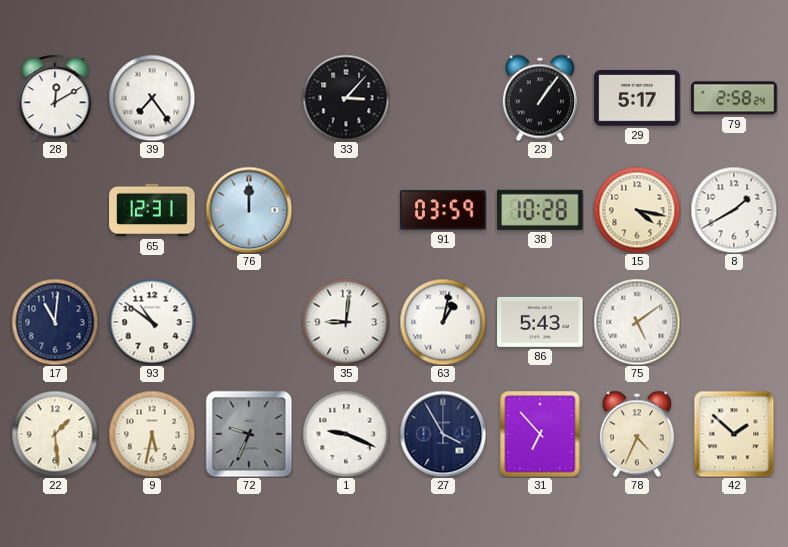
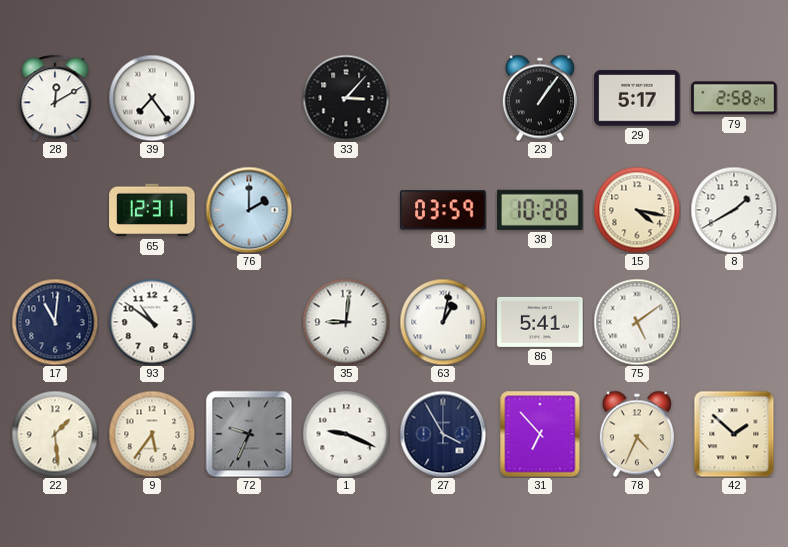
76: 12:00 -> 2:00
86: 5:43 -> 5:41
9: 5:32 -> 5:36
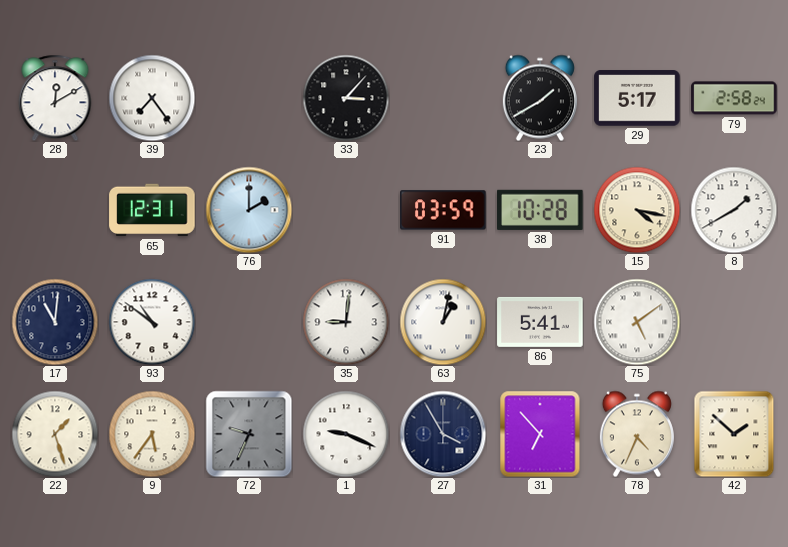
23: 1:06 -> 1:40
22: 1:29 -> 1:27
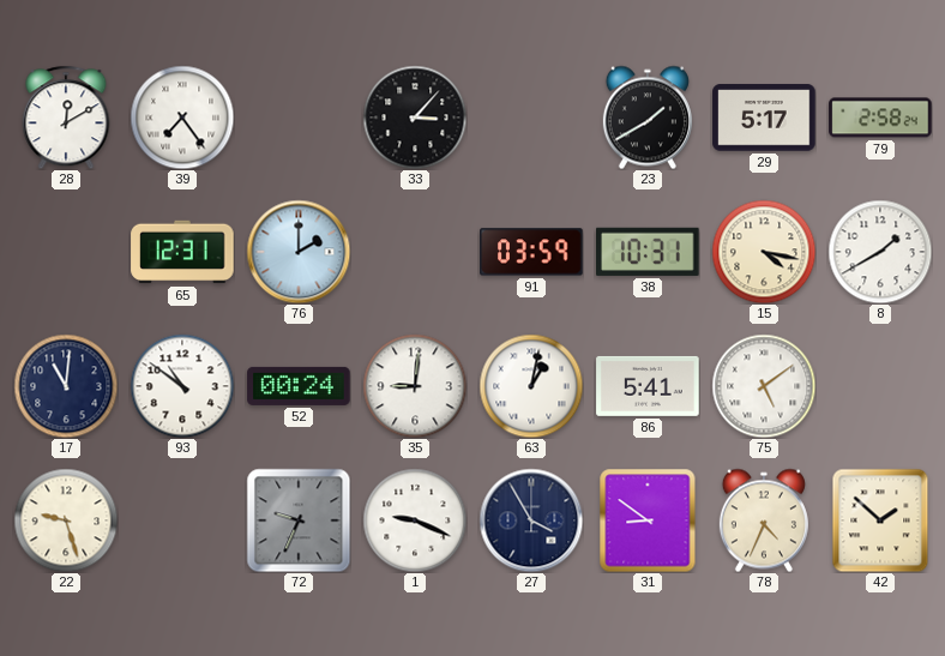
38: 10:28 -> 10:31
52: none -> 00:24
22: 1:27 -> 9:27
9: 5:36 -> none
31: 6:53 -> 8:51
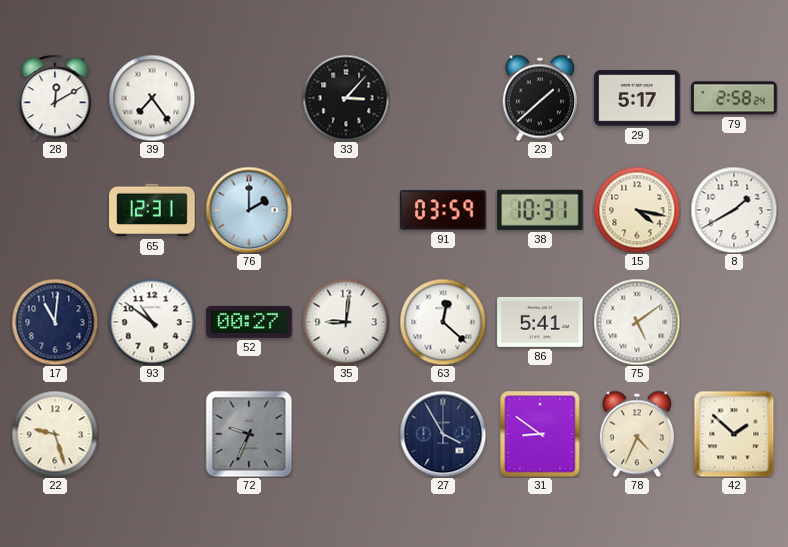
23: 1:40 -> 1:38
52: 00:24 -> 00:27
63: 1:02 -> 12:22
1: 9:19 -> none
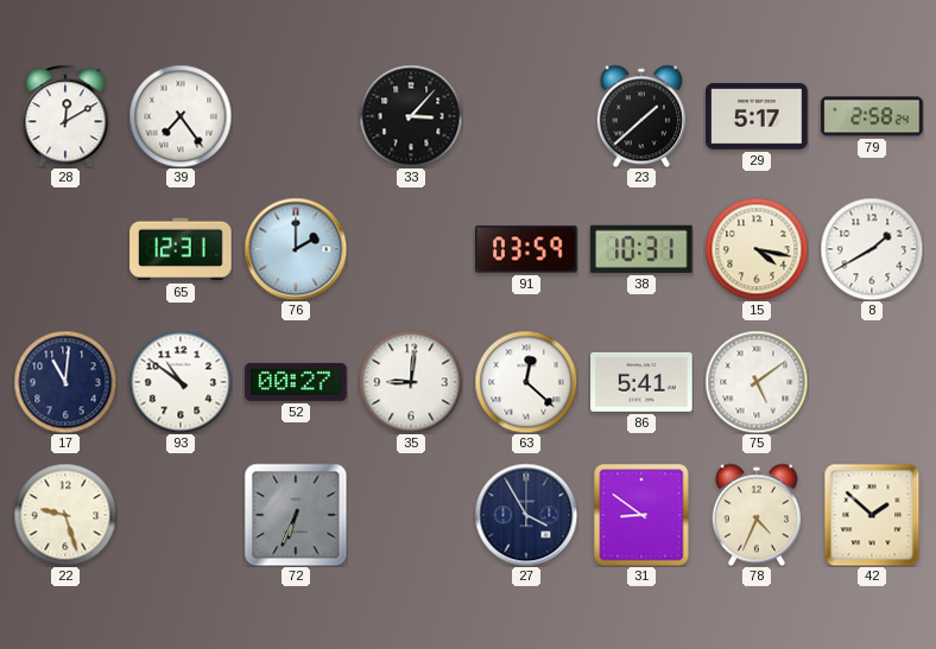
72: 9:34 -> 6:34
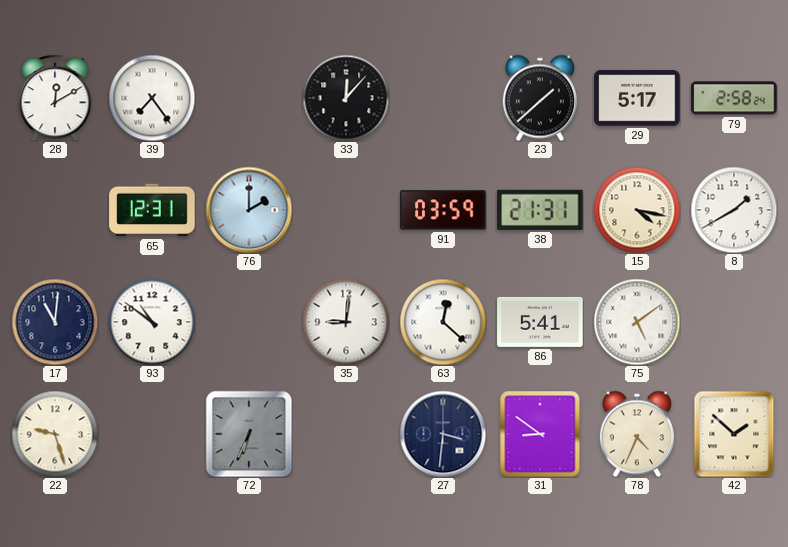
33: 3:07 -> 12:07
38: 10:31 -> 21:31
52: 00:27 -> none
27: 3:55 -> 3:31
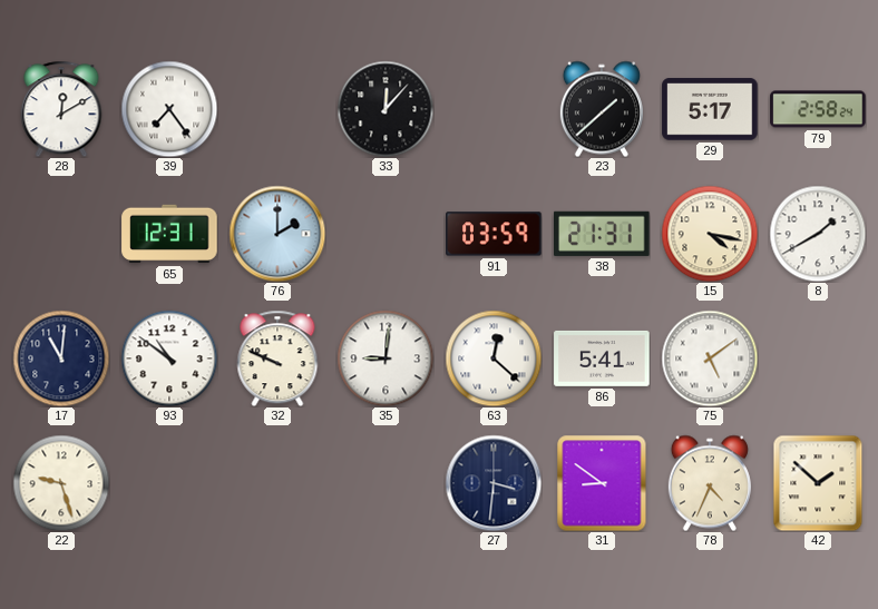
32: none -> 9:49
72: 6:34 -> none
